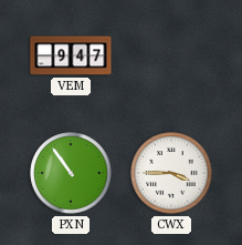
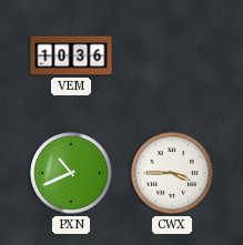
VEM: 9:47 -> 10:36
PXN: 10:54 -> 10:41
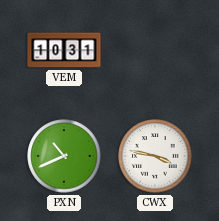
VEM: 10:36 -> 10:31
CWX: 3:45 -> 3:47
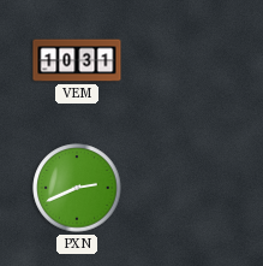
PXN: 10:41 -> 2:41
CWX: 3:47 -> none
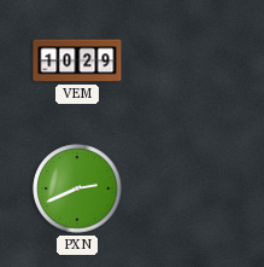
VEM: 10:31 -> 10:29
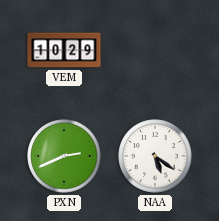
NAA: none -> 5:21
